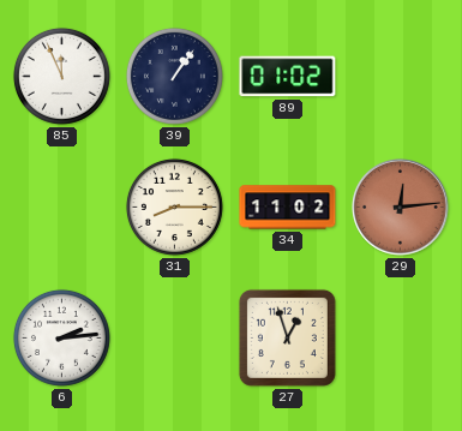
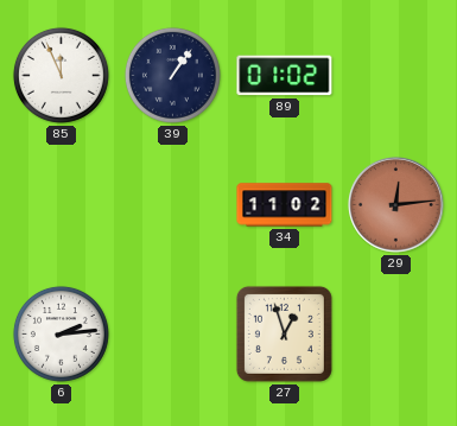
31: 8:15 -> none
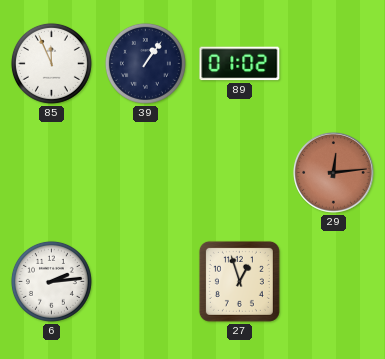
34: 11:02 -> none
